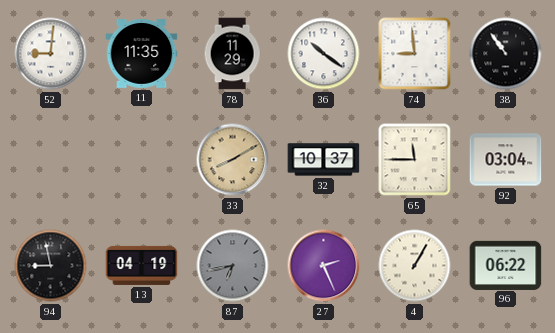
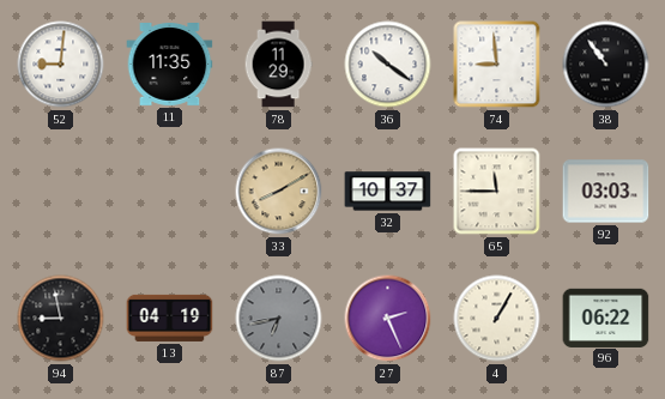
92: 03:04 -> 03:03
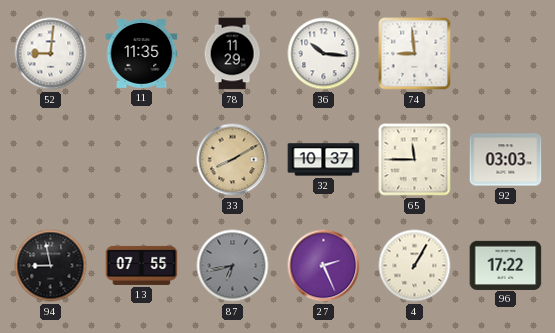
36: 10:21 -> 10:16
38: 10:54 -> none
13: 04:19 -> 07:55
96: 06:22 -> 17:22
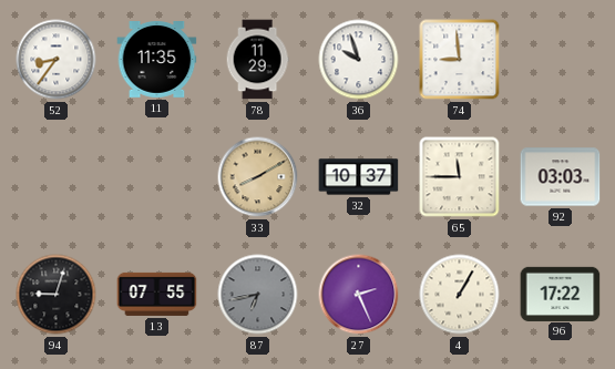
52: 9:01 -> 8:36
36: 10:16 -> 9:57
94: 8:58 -> 9:03
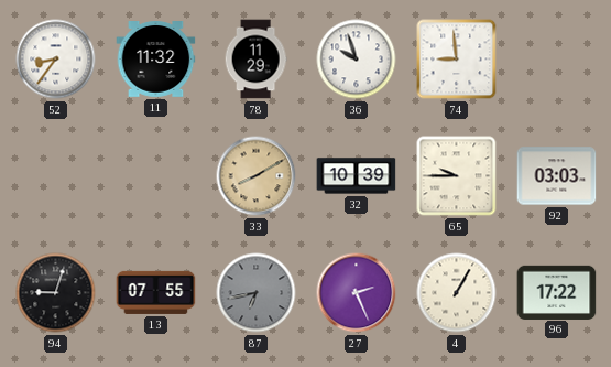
11: 11:35 -> 11:32
32: 10:37 -> 10:39
65: 11:45 -> 9:45
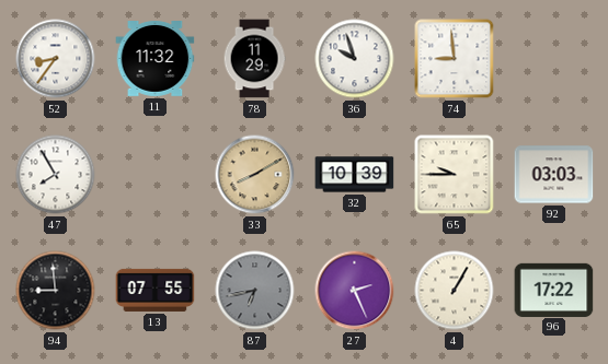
47: none -> 7:55
94: 9:03 -> 8:59
